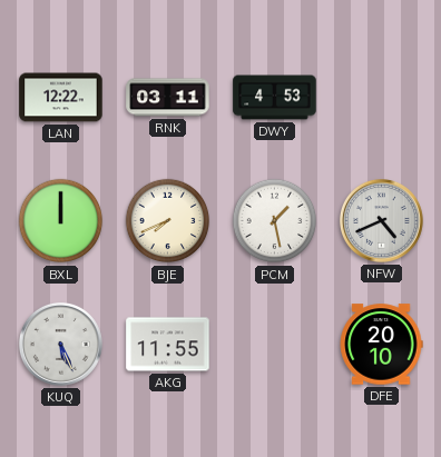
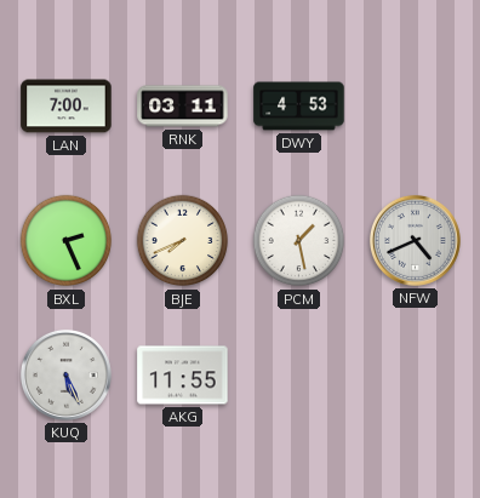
LAN: 12:22 -> 7:00
BXL: 12:00 -> 2:26
DFE: 20:10 -> none
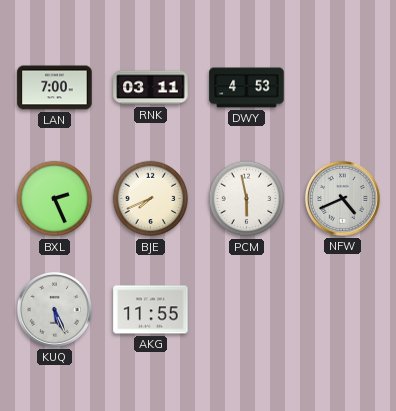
PCM: 1:28 -> 5:58
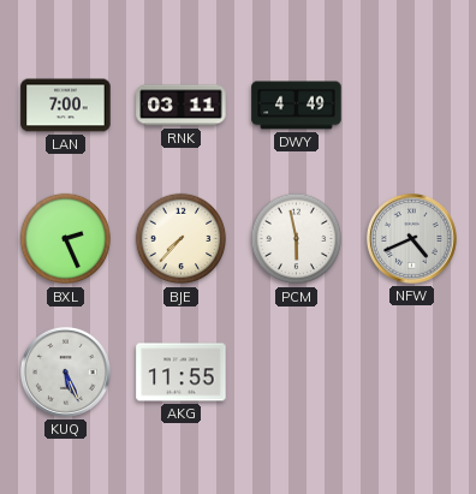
DWY: 4:53 -> 4:49
BJE: 7:41 -> 7:37
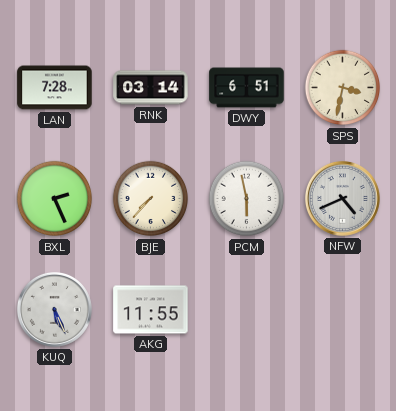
LAN: 7:00 -> 7:28
RNK: 03:11 -> 03:14
DWY: 4:49 -> 6:51
SPS: none -> 3:32
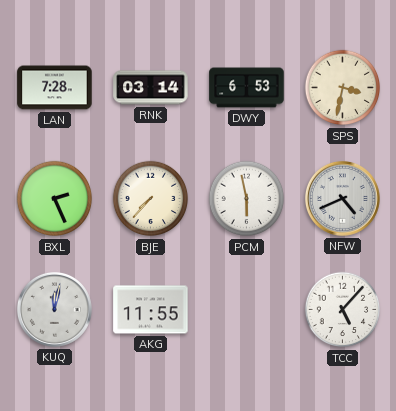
DWY: 6:51 -> 6:53
KUQ: 5:26 -> 12:02
TCC: none -> 5:07
